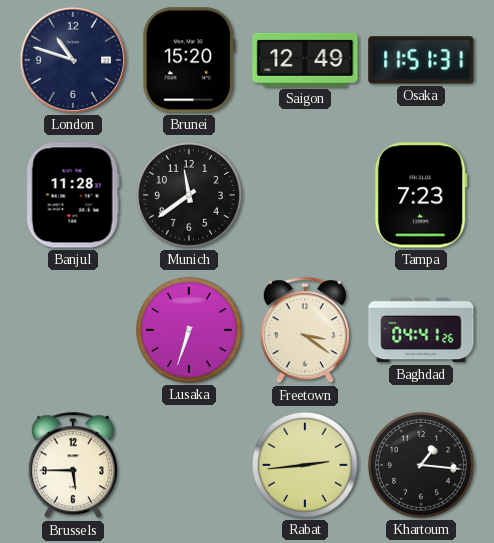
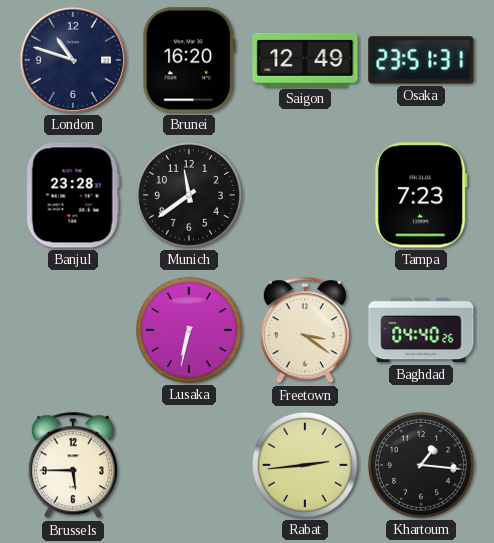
Brunei: 15:20 -> 16:20
Osaka: 11:51 -> 23:51
Banjul: 11:28 -> 23:28
Lusaka: 6:33 -> 6:32
Baghdad: 04:41 -> 04:40
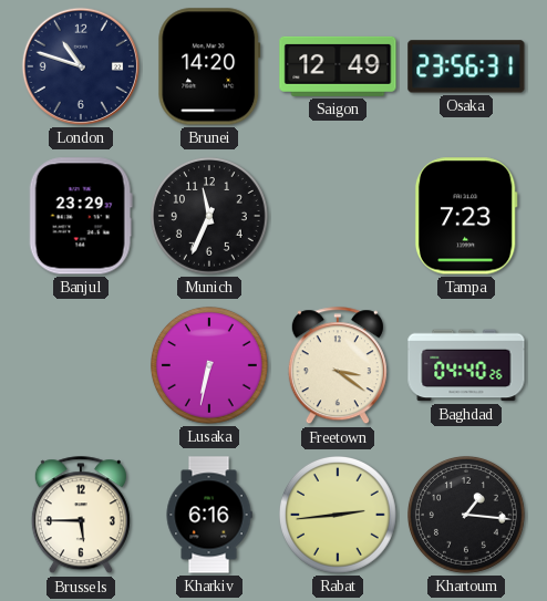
Brunei: 16:20 -> 14:20
Osaka: 23:51 -> 23:56
Banjul: 23:28 -> 23:29
Munich: 11:39 -> 11:34
Kharkiv: none -> 6:16
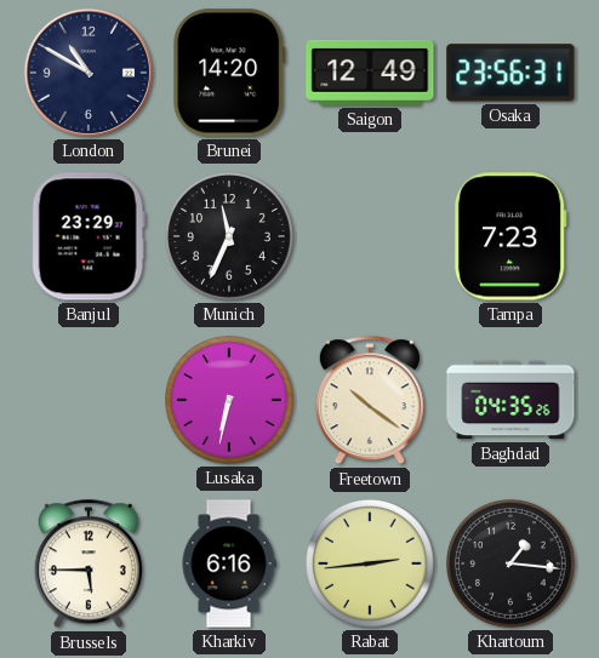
London: 10:48 -> 10:50
Freetown: 3:21 -> 10:21
Baghdad: 04:40 -> 04:35
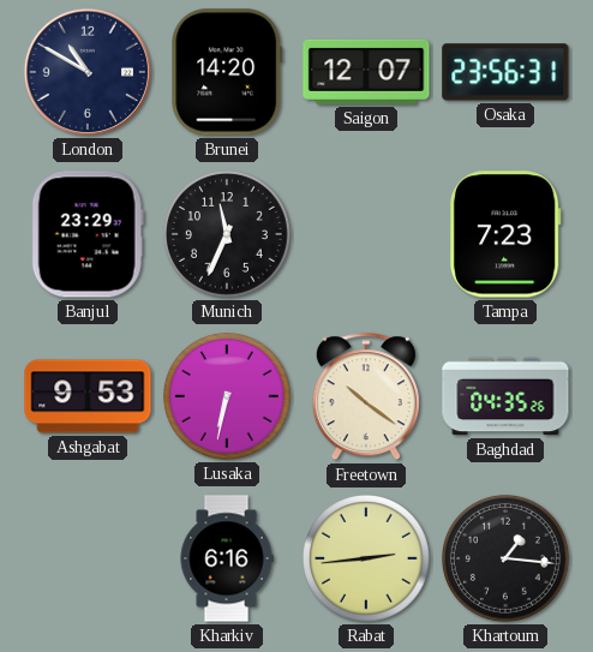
Saigon: 12:49 -> 12:07
Ashgabat: none -> 9:53
Brussels: 5:45 -> none
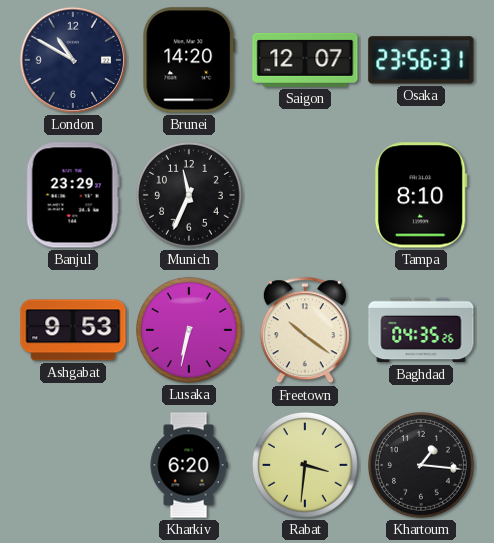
Tampa: 7:23 -> 8:10
Kharkiv: 6:16 -> 6:20
Rabat: 2:44 -> 3:31
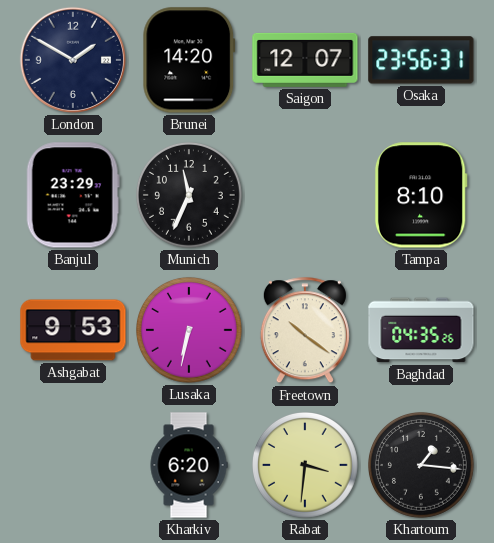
London: 10:50 -> 1:50
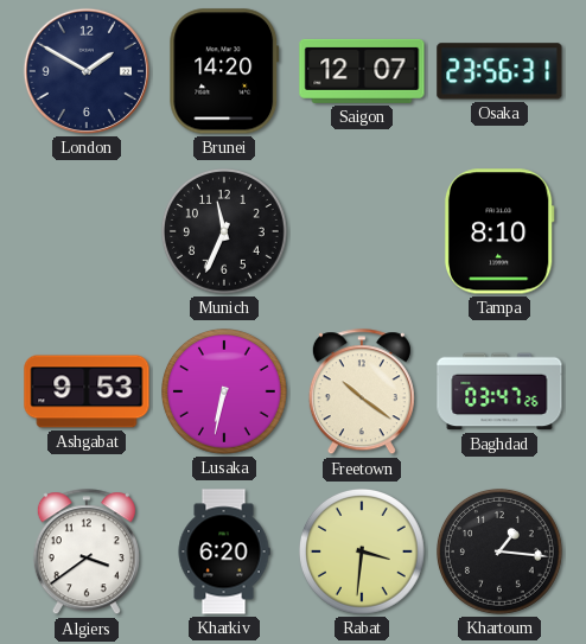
Banjul: 23:29 -> none
Baghdad: 04:35 -> 03:47
Algiers: none -> 3:39
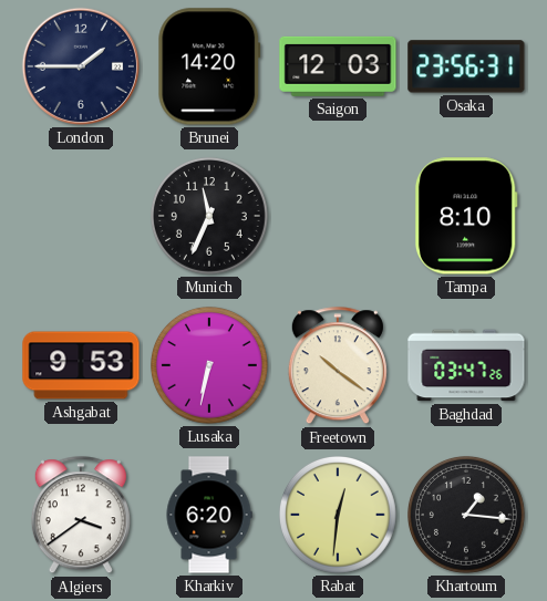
London: 1:50 -> 1:45
Saigon: 12:07 -> 12:03
Rabat: 3:31 -> 12:31
